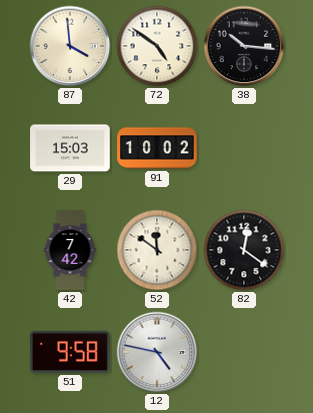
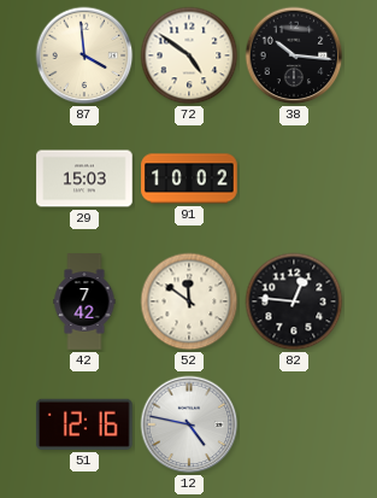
82: 12:21 -> 12:46
51: 9:58 -> 12:16
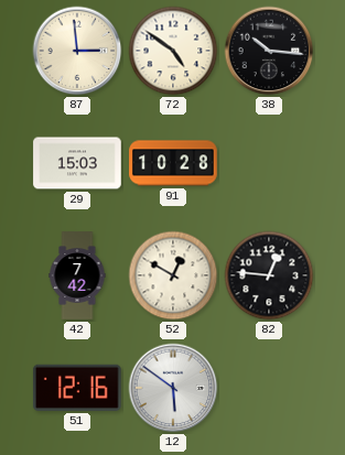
87: 3:59 -> 2:59
91: 10:02 -> 10:28
52: 11:51 -> 12:50
12: 4:47 -> 5:51
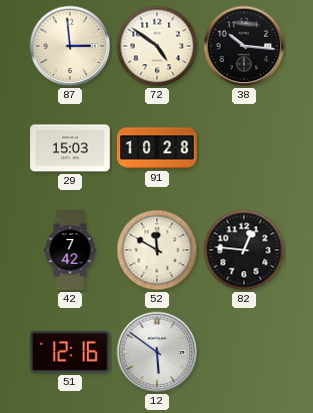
52: 12:50 -> 11:50
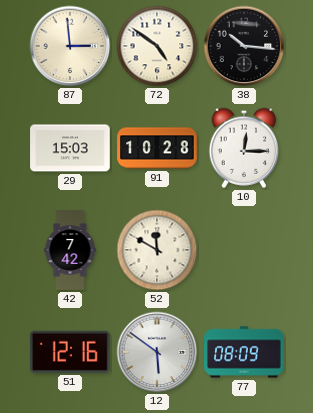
10: none -> 12:15
82: 12:46 -> none
77: none -> 08:09
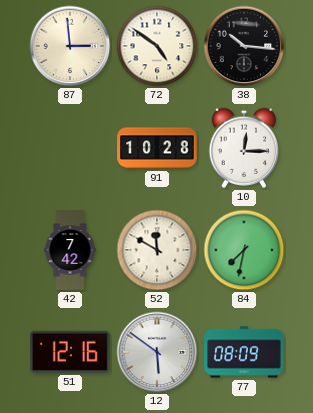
29: 15:03 -> none
84: none -> 7:32
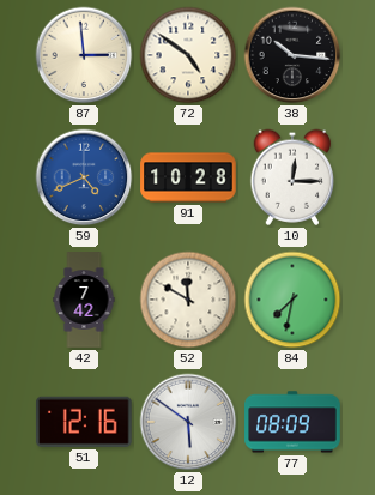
59: none -> 4:41
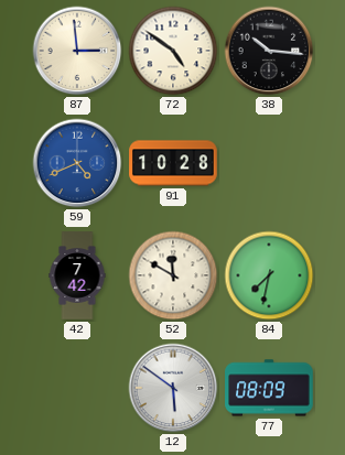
10: 12:15 -> none
51: 12:16 -> none
